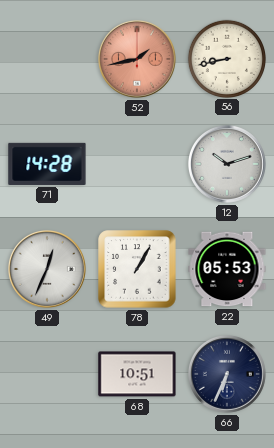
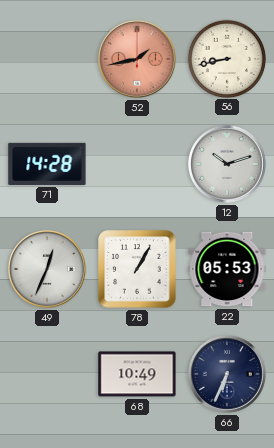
68: 10:51 -> 10:49
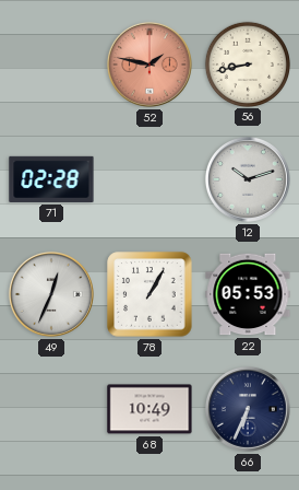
52: 1:43 -> 1:47
71: 14:28 -> 02:28
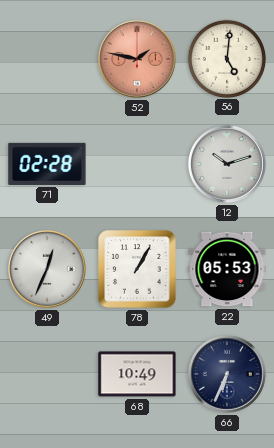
56: 8:43 -> 5:01
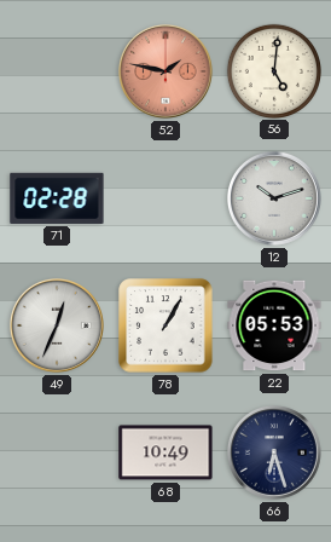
66: 6:34 -> 6:27
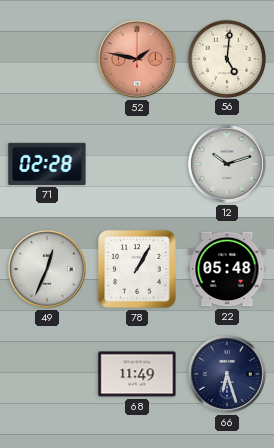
22: 05:53 -> 05:48
68: 10:49 -> 11:49
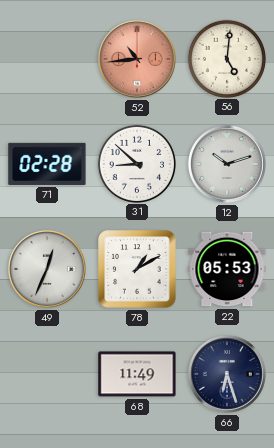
52: 1:47 -> 10:44
31: none -> 8:52
78: 1:05 -> 1:10
22: 05:48 -> 05:53
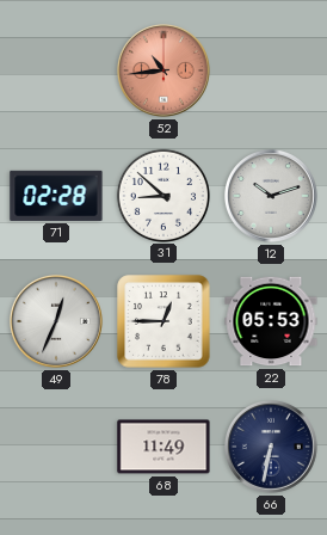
56: 5:01 -> none
78: 1:10 -> 12:45
66: 6:27 -> 6:32
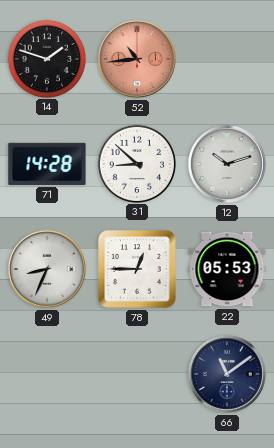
14: none -> 1:48
71: 02:28 -> 14:28
49: 12:34 -> 8:34
68: 11:49 -> none
66: 6:32 -> 11:09
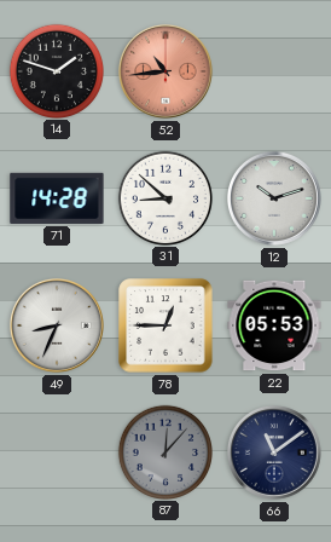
87: none -> 12:07
